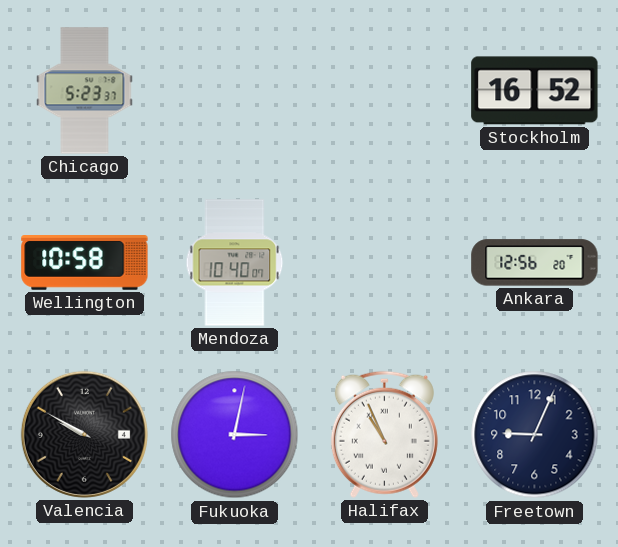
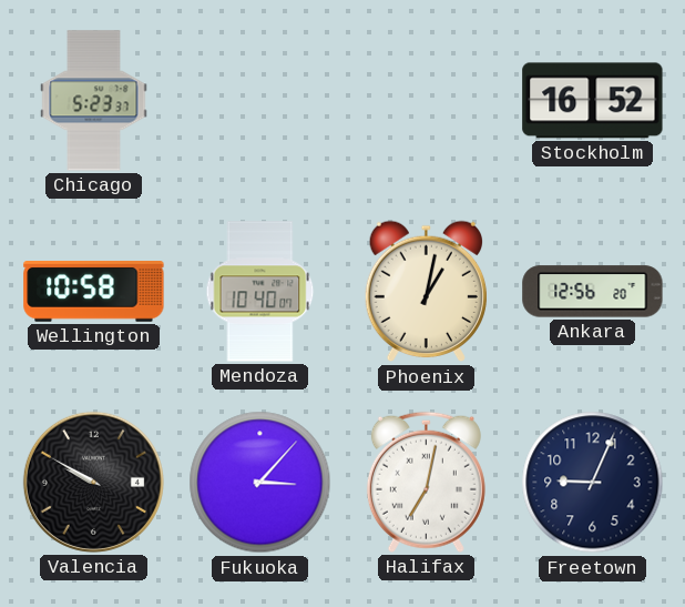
Phoenix: none -> 1:02
Fukuoka: 3:02 -> 3:07
Halifax: 10:56 -> 7:02
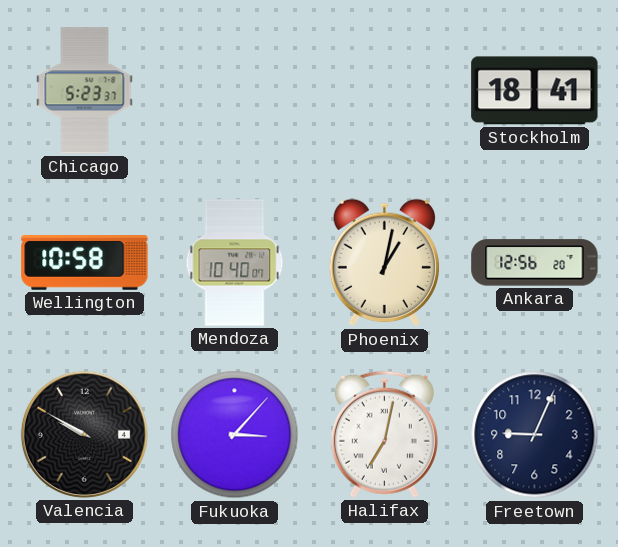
Stockholm: 16:52 -> 18:41
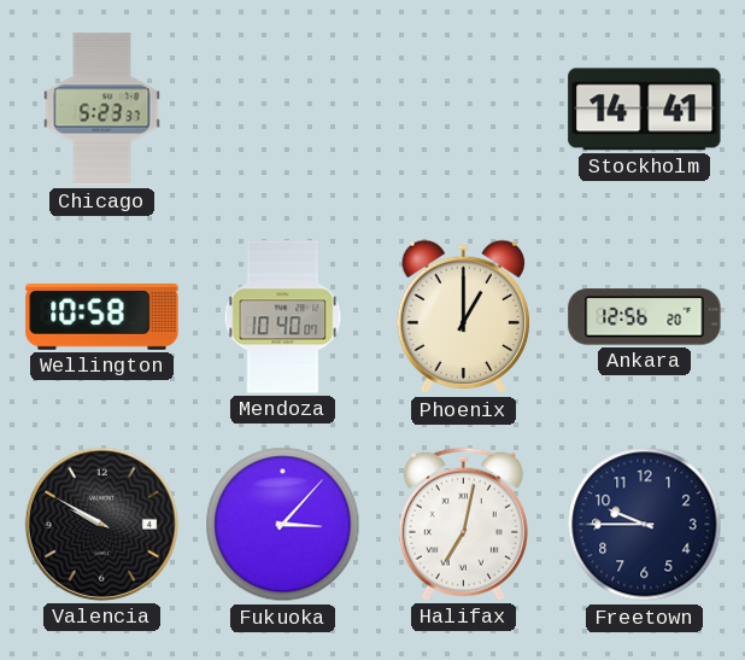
Stockholm: 18:41 -> 14:41
Phoenix: 1:02 -> 1:00
Freetown: 9:04 -> 9:45
